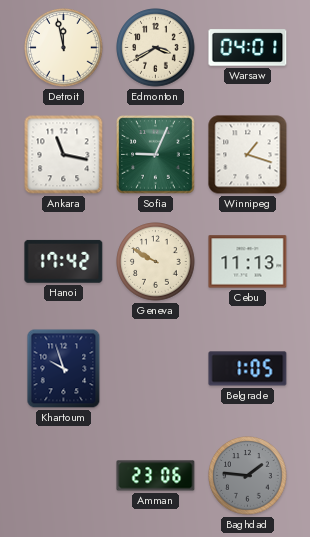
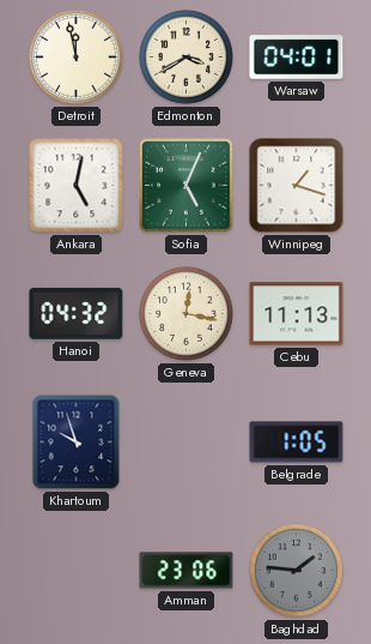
Ankara: 11:17 -> 5:02
Sofia: 9:04 -> 5:04
Hanoi: 17:42 -> 04:32
Geneva: 9:50 -> 12:17
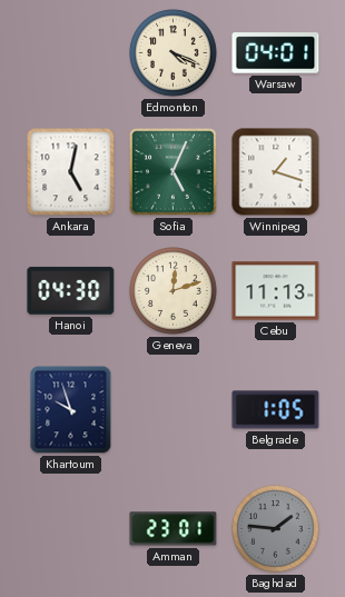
Detroit: 11:58 -> none
Edmonton: 3:40 -> 4:19
Hanoi: 04:32 -> 04:30
Geneva: 12:17 -> 12:12
Amman: 23:06 -> 23:01
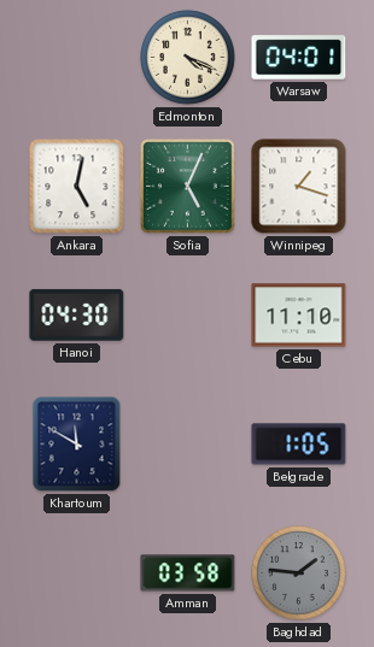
Geneva: 12:12 -> none
Cebu: 11:13 -> 11:10
Khartoum: 9:57 -> 11:50
Amman: 23:01 -> 03:58
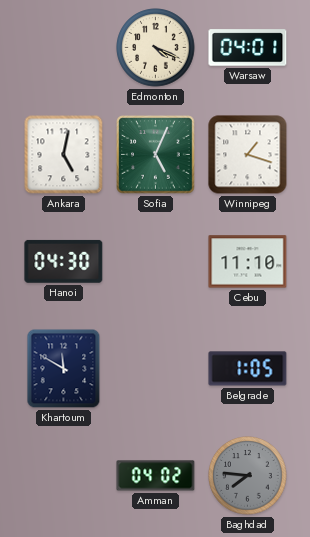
Amman: 03:58 -> 04:02
Baghdad: 1:46 -> 7:46
